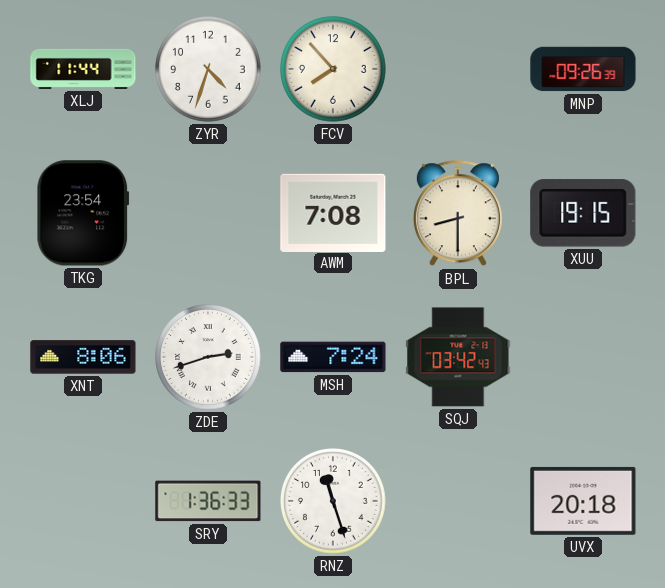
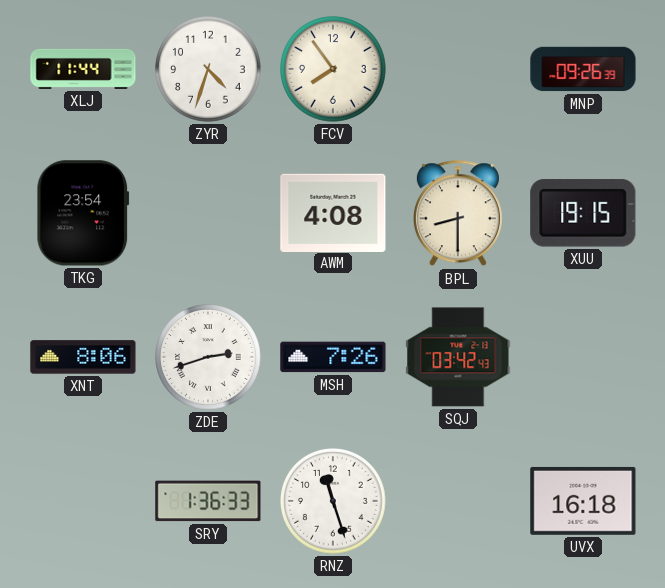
FCV: 7:53 -> 7:54
AWM: 7:08 -> 4:08
MSH: 7:24 -> 7:26
UVX: 20:18 -> 16:18
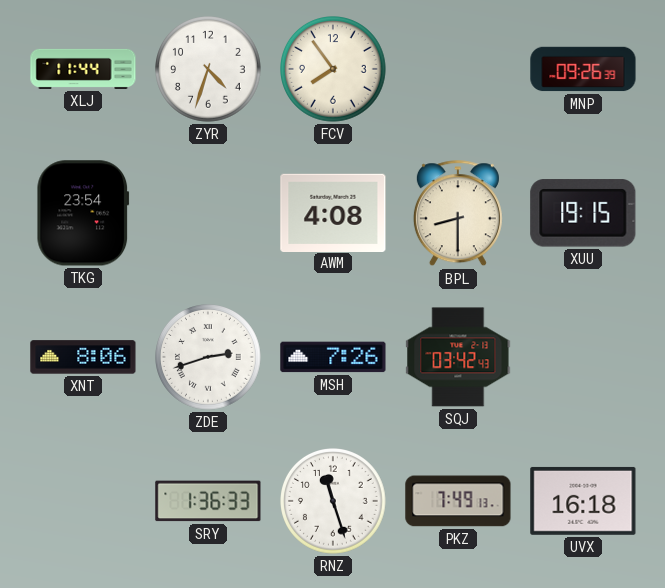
PKZ: none -> 7:49
